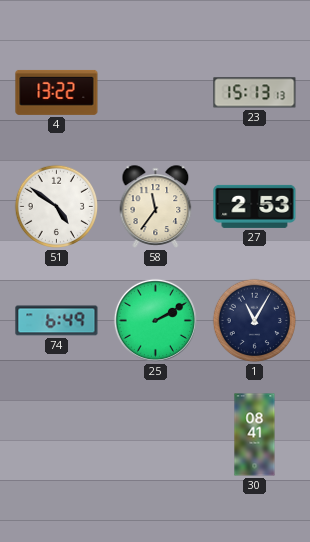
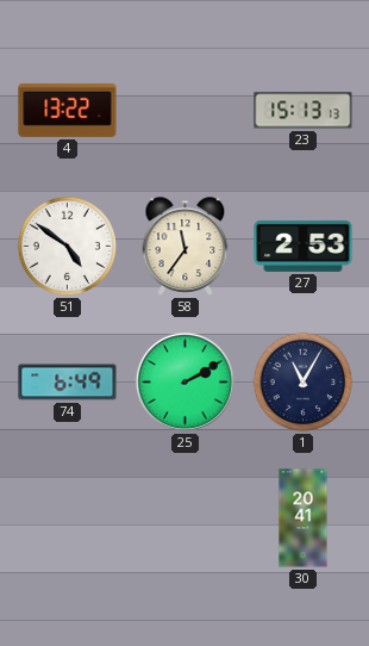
30: 08:41 -> 20:41
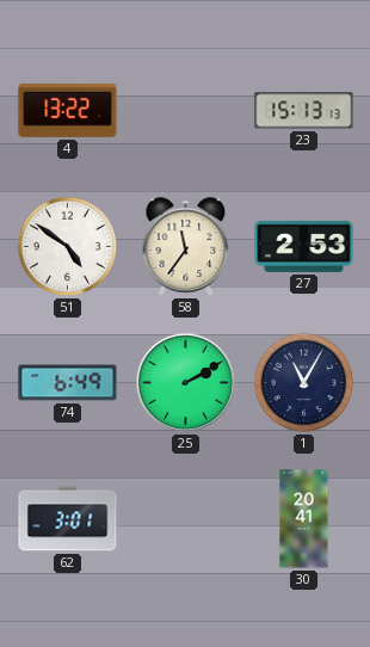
62: none -> 3:01
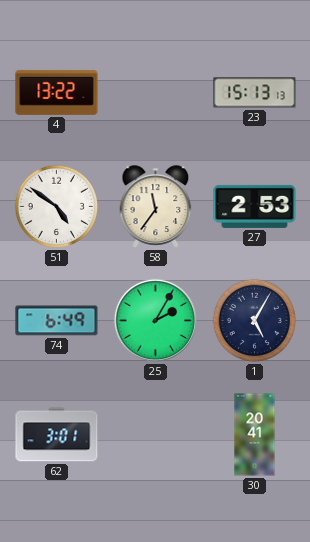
25: 2:10 -> 2:05
1: 11:05 -> 5:05
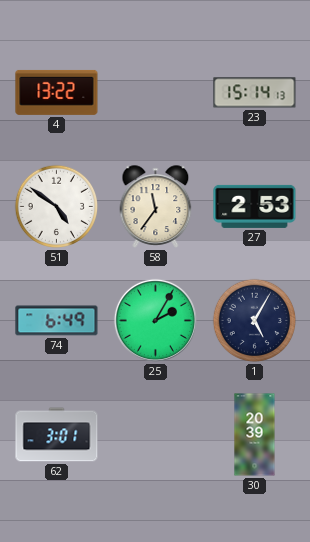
23: 15:13 -> 15:14
30: 20:41 -> 20:39
